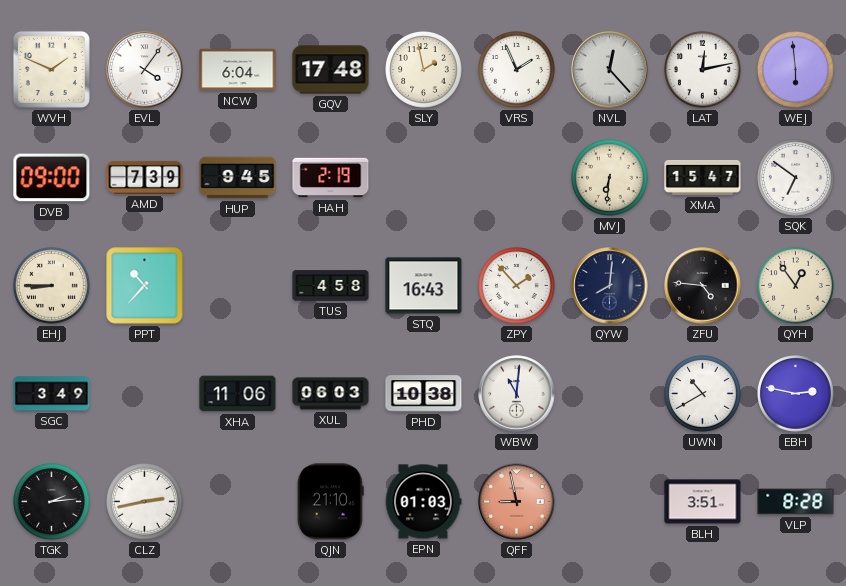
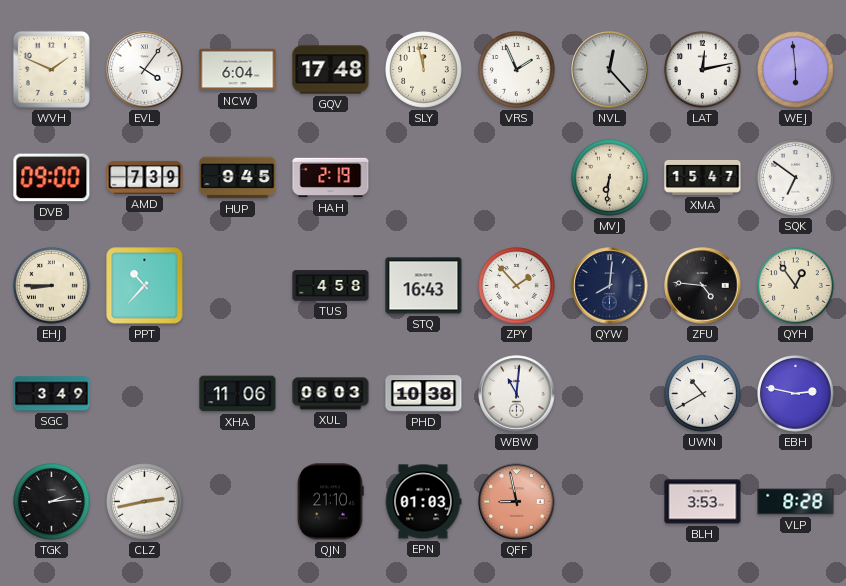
SLY: 1:58 -> 11:58
BLH: 3:51 -> 3:53
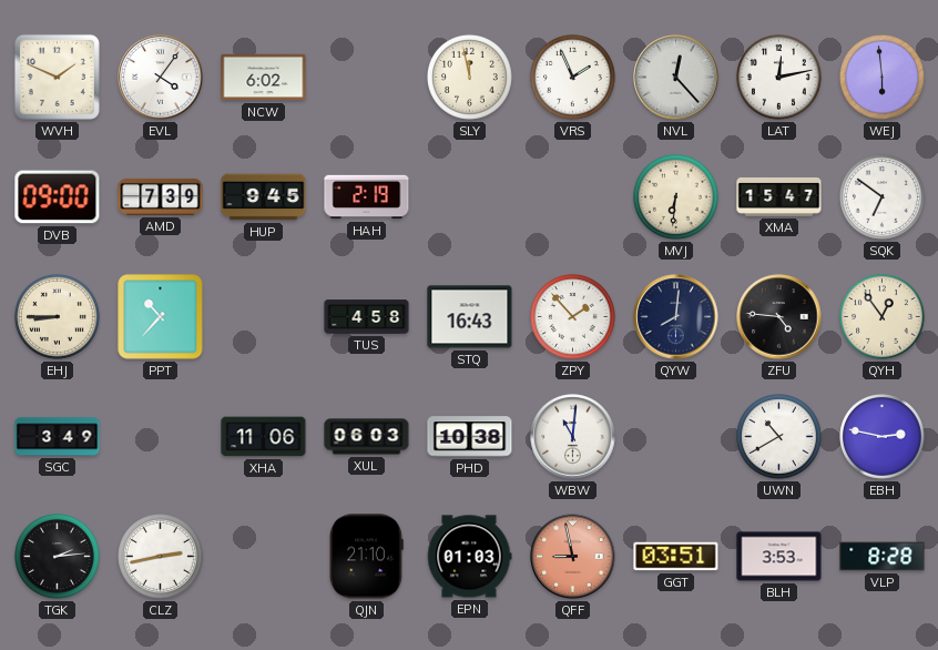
NCW: 6:04 -> 6:02
GQV: 17:48 -> none
GGT: none -> 03:51
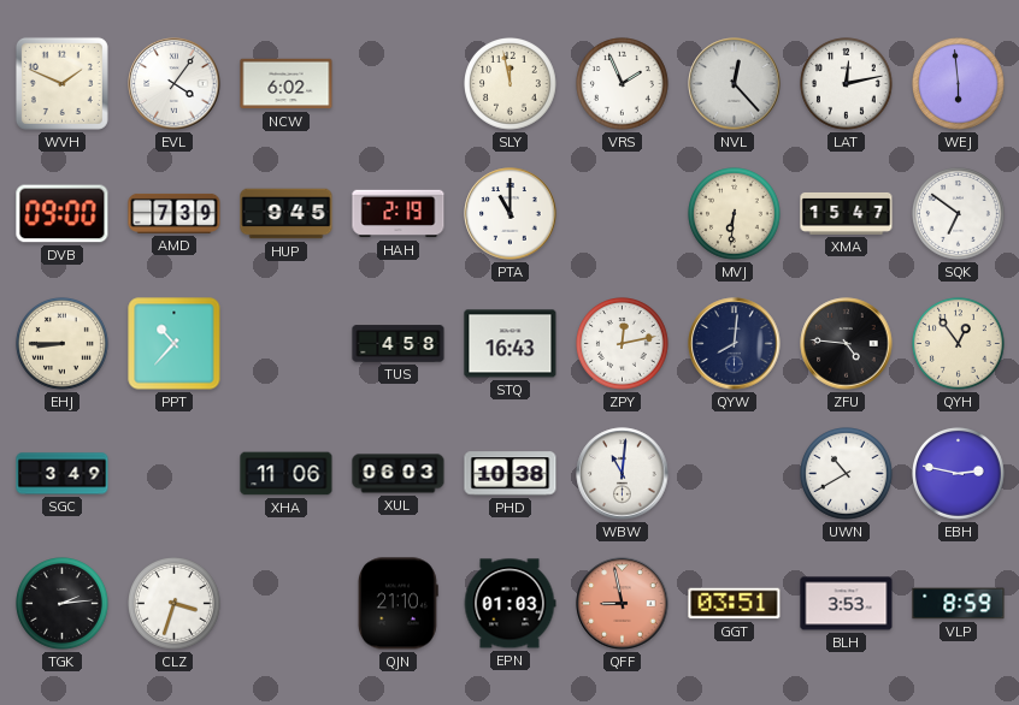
PTA: none -> 11:00
ZPY: 1:53 -> 12:13
CLZ: 2:43 -> 3:33
VLP: 8:28 -> 8:59
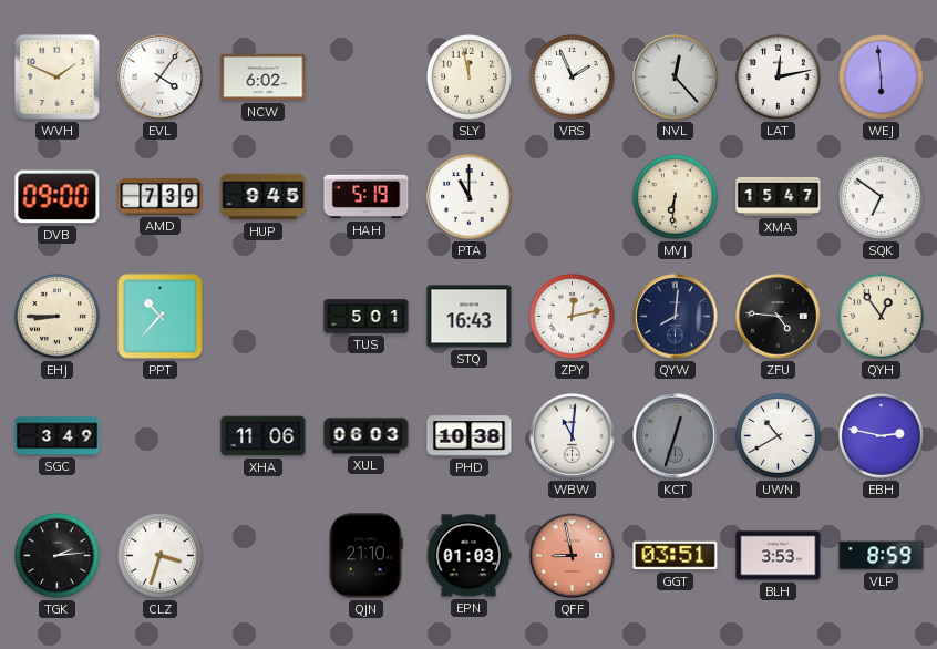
HAH: 2:19 -> 5:19
TUS: 4:58 -> 5:01
KCT: none -> 12:33
